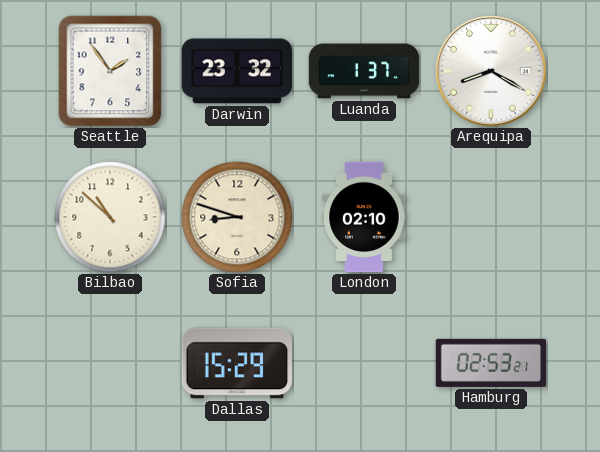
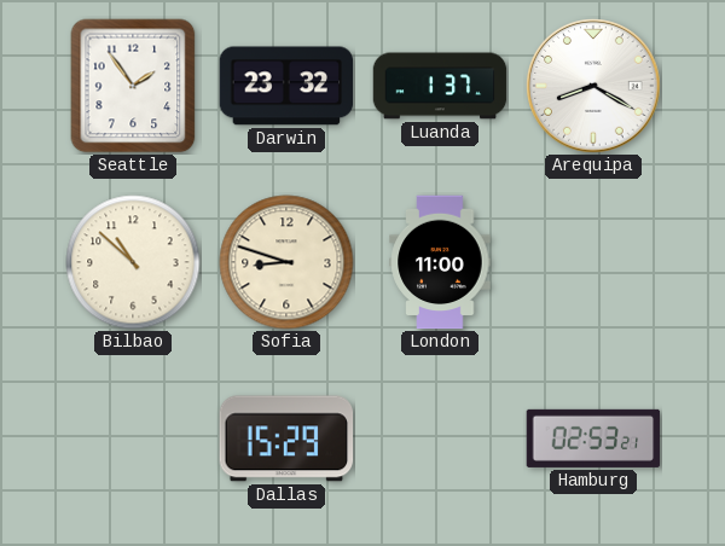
London: 02:10 -> 11:00
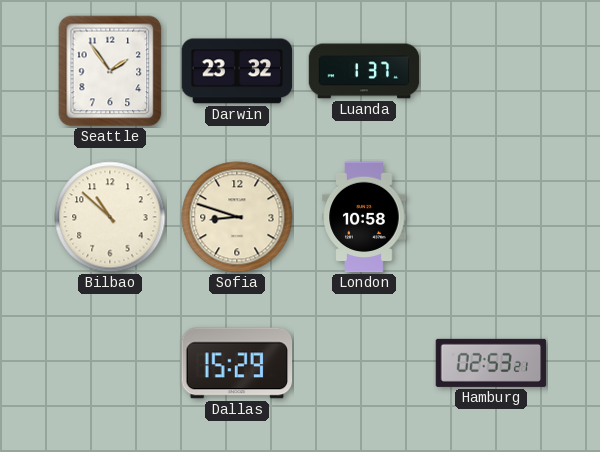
Arequipa: 8:20 -> none
London: 11:00 -> 10:58
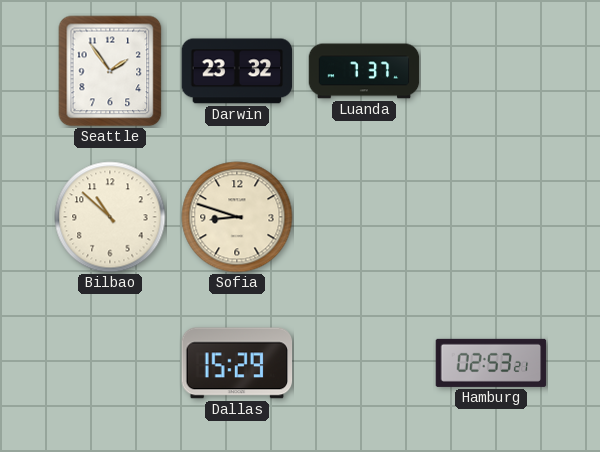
Luanda: 1:37 -> 7:37
London: 10:58 -> none
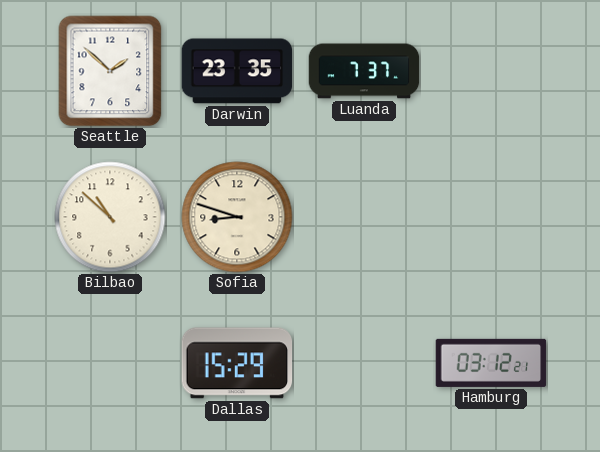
Seattle: 1:54 -> 1:52
Darwin: 23:32 -> 23:35
Hamburg: 02:53 -> 03:12
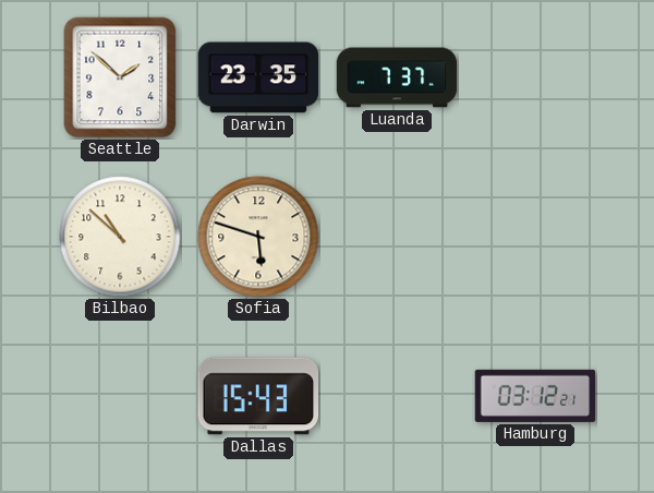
Sofia: 8:48 -> 5:48
Dallas: 15:29 -> 15:43
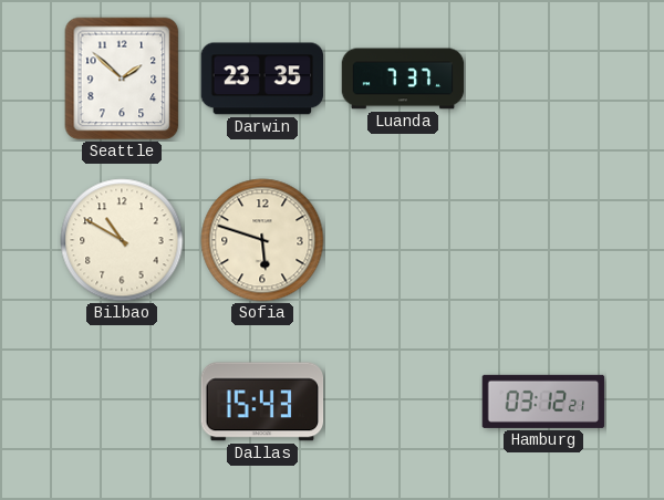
Bilbao: 10:52 -> 10:50
